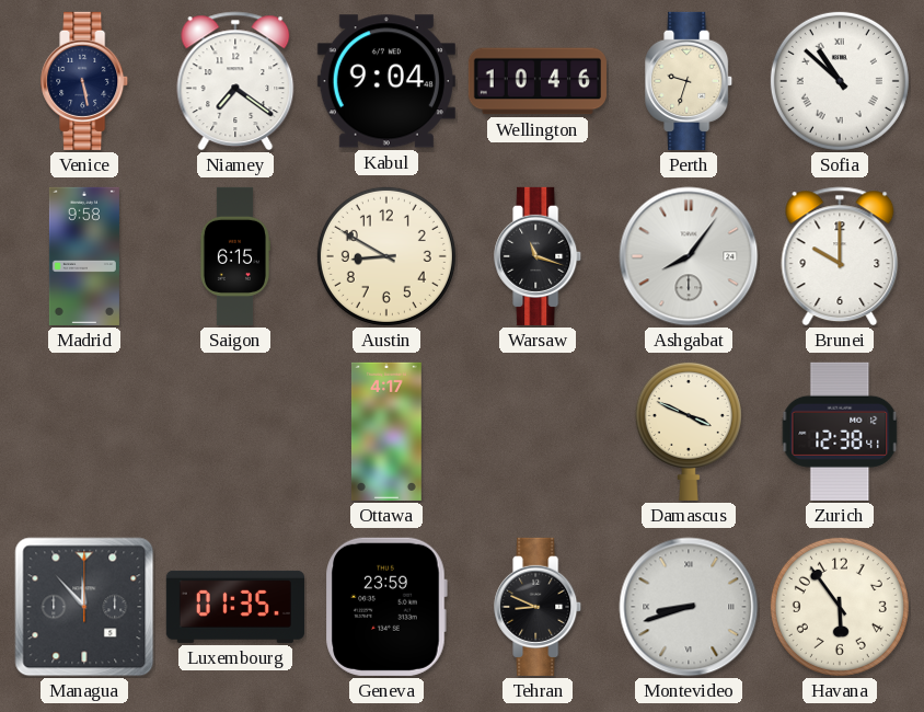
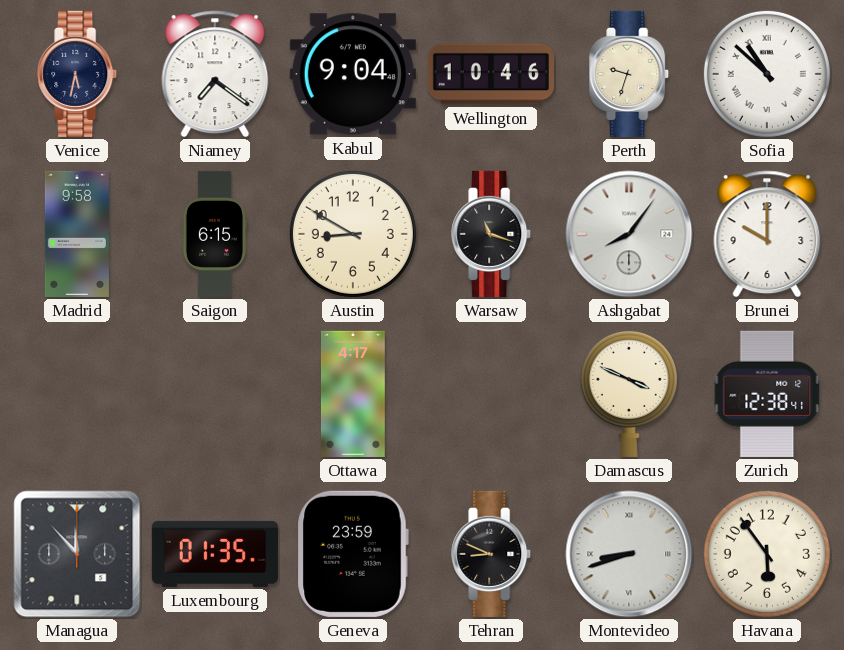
Venice: 5:28 -> 5:32
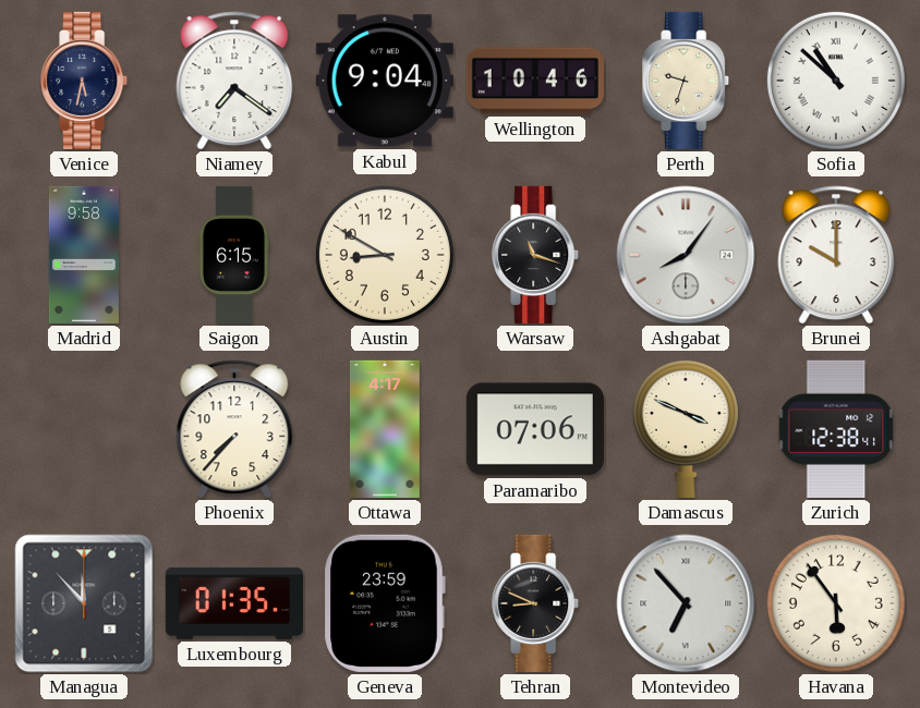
Phoenix: none -> 7:37
Paramaribo: none -> 07:06
Montevideo: 8:42 -> 6:53
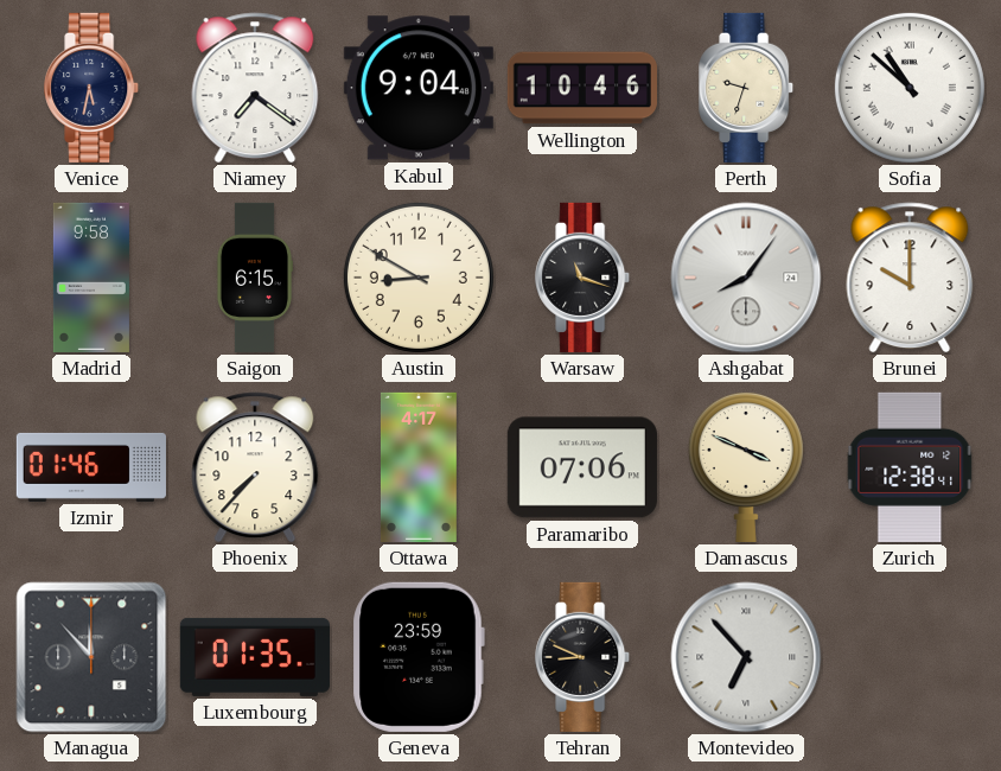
Izmir: none -> 01:46
Havana: 5:54 -> none
